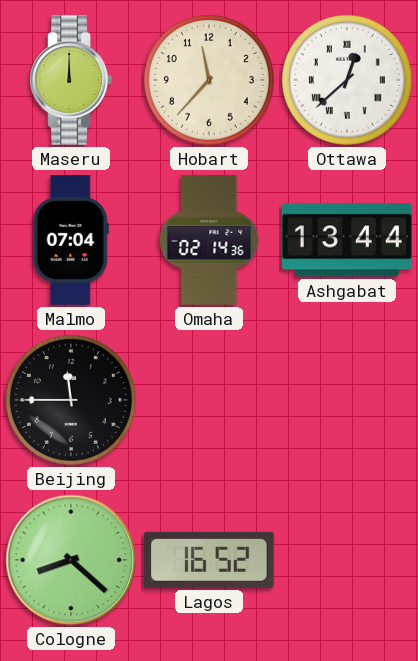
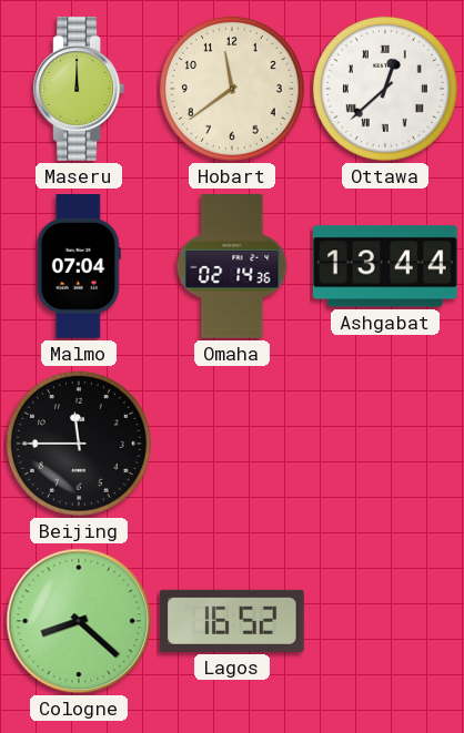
Hobart: 11:37 -> 11:39
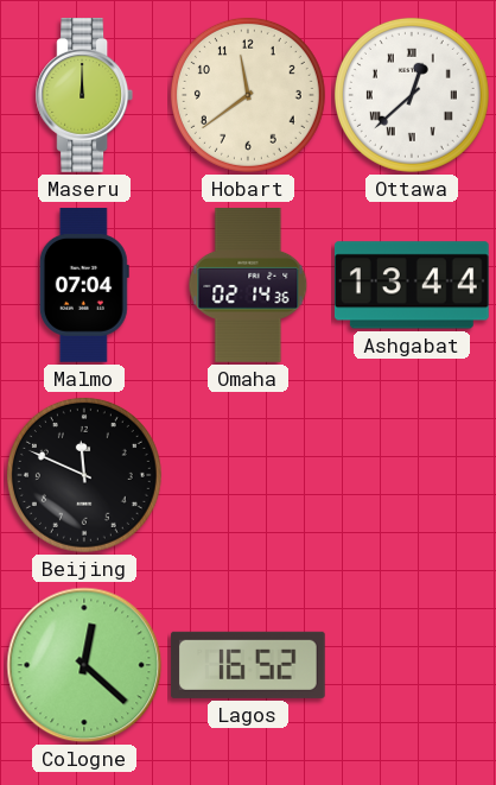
Beijing: 11:45 -> 11:49
Cologne: 8:22 -> 12:22
